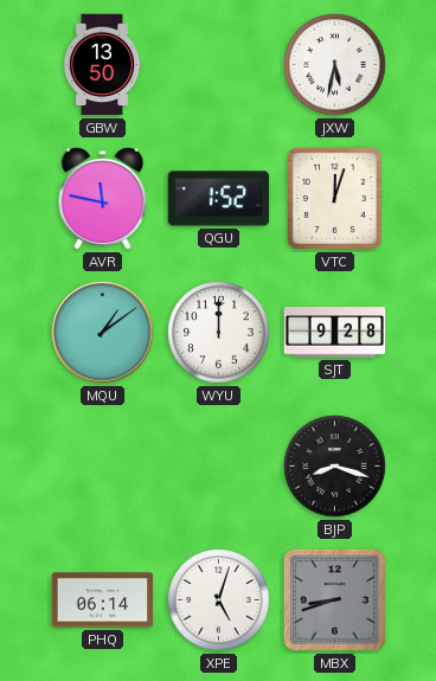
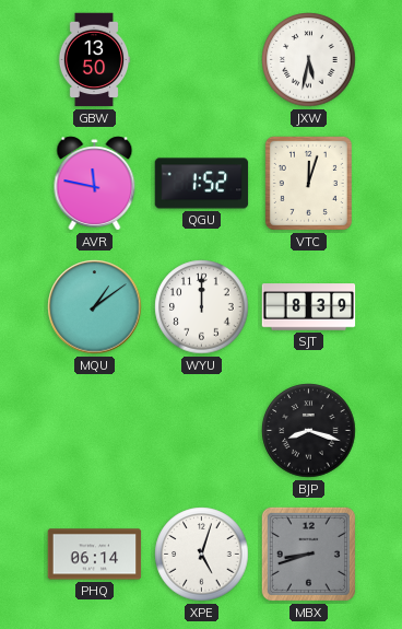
SJT: 9:28 -> 8:39
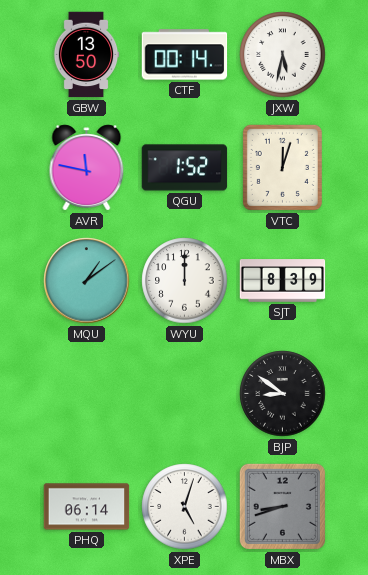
CTF: none -> 00:14
BJP: 8:18 -> 8:51
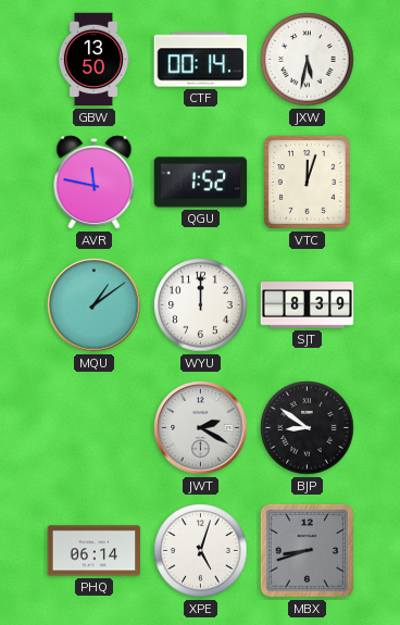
JWT: none -> 2:20
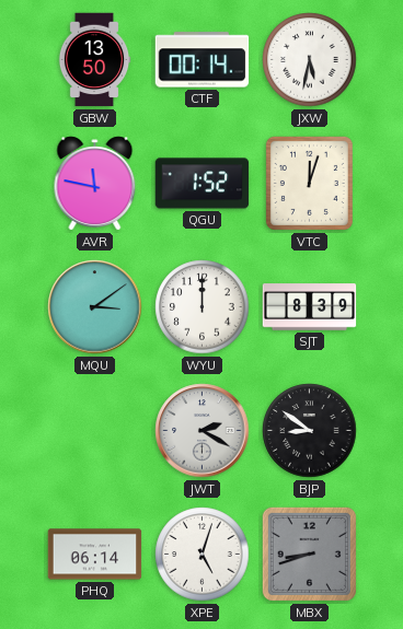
MQU: 1:09 -> 3:09
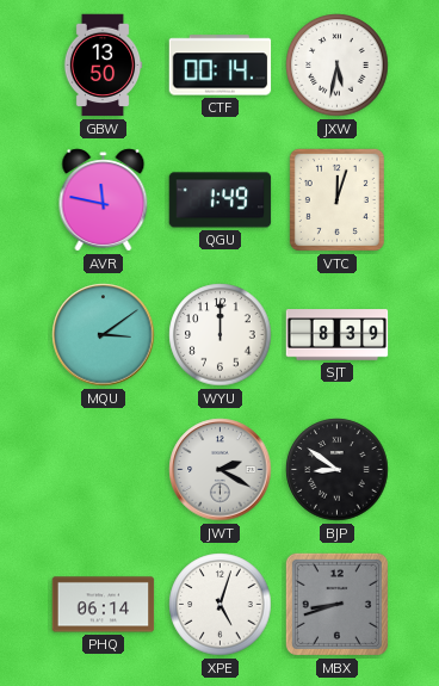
QGU: 1:52 -> 1:49
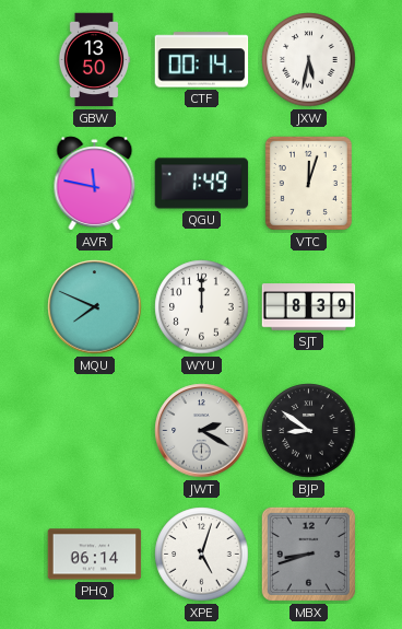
MQU: 3:09 -> 7:49
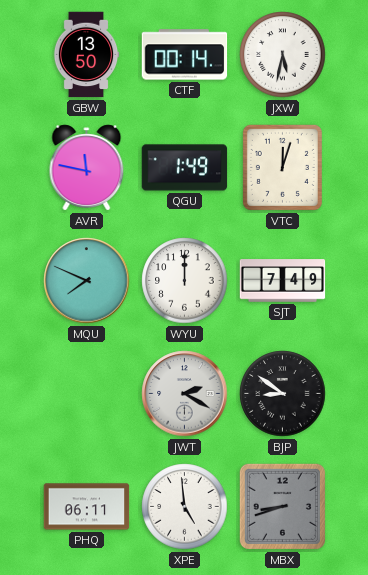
SJT: 8:39 -> 7:49
PHQ: 06:14 -> 06:11
XPE: 5:03 -> 4:59
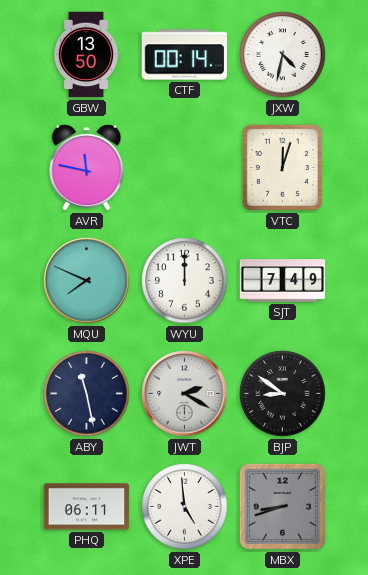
JXW: 5:32 -> 4:32
QGU: 1:49 -> none
ABY: none -> 11:28
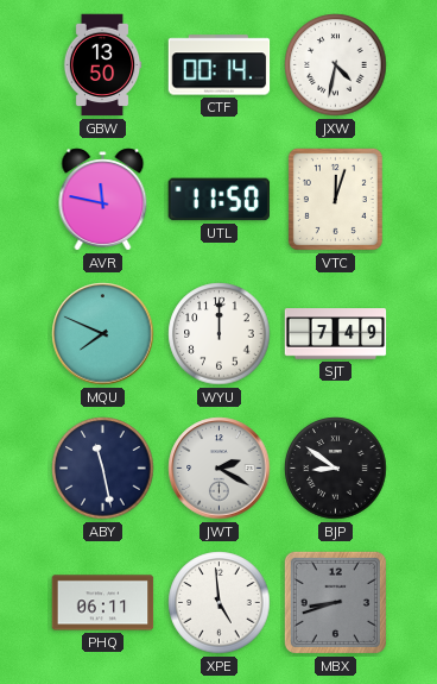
UTL: none -> 11:50
